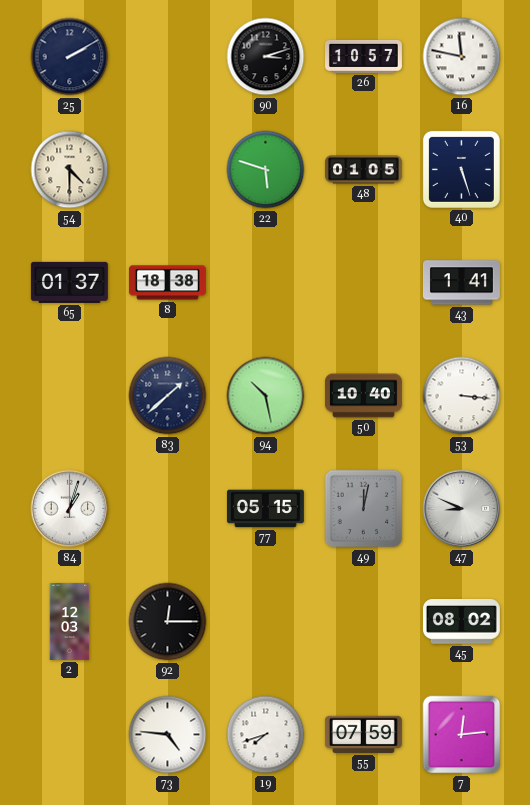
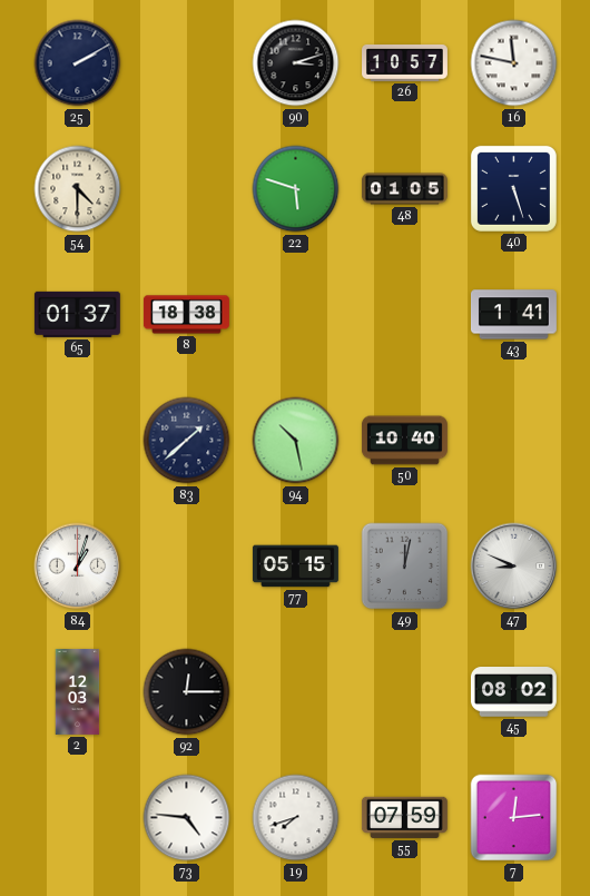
53: 3:16 -> none
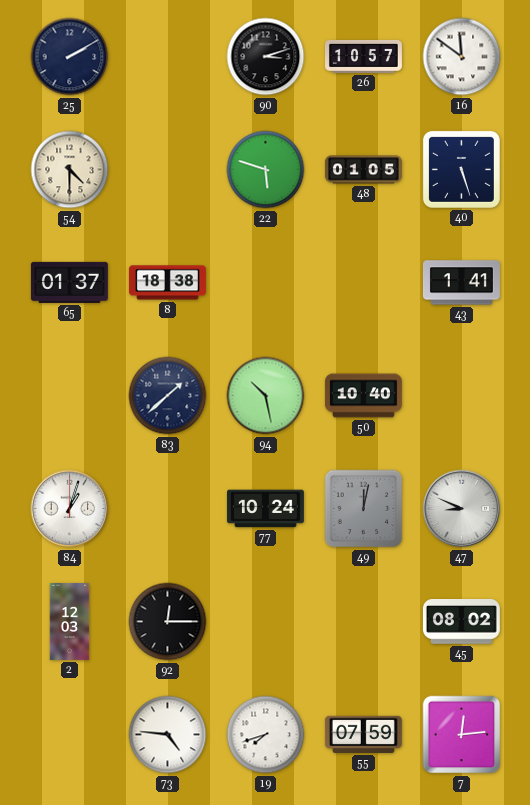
16: 11:47 -> 11:51
77: 05:15 -> 10:24
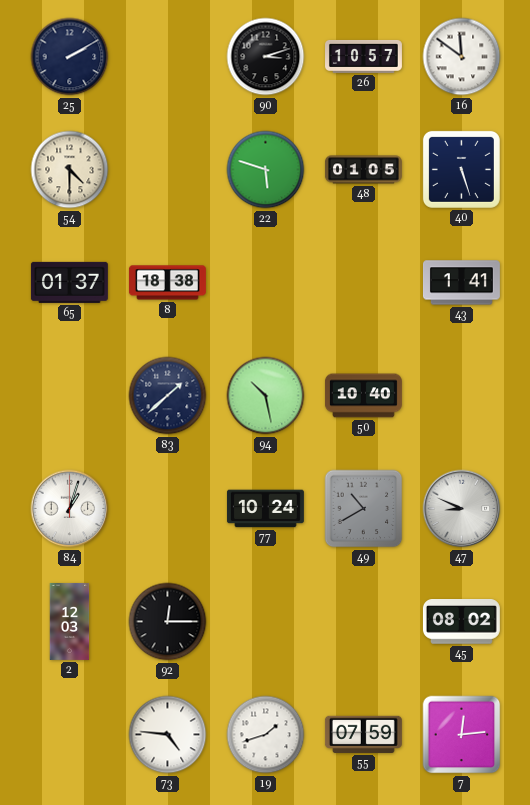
49: 12:02 -> 10:40
19: 7:42 -> 1:42
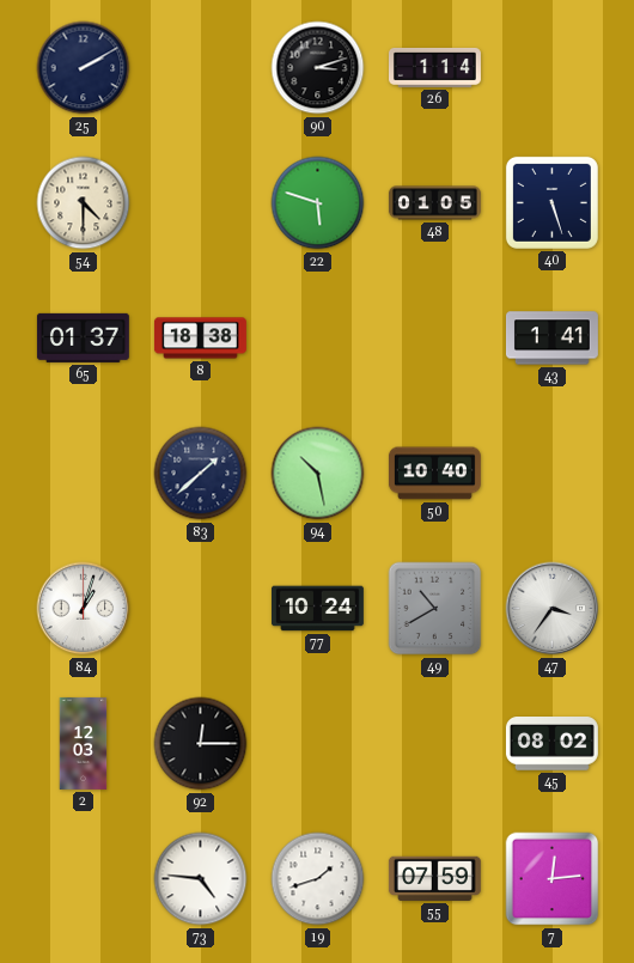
26: 10:57 -> 1:14
16: 11:51 -> none
47: 8:49 -> 3:36
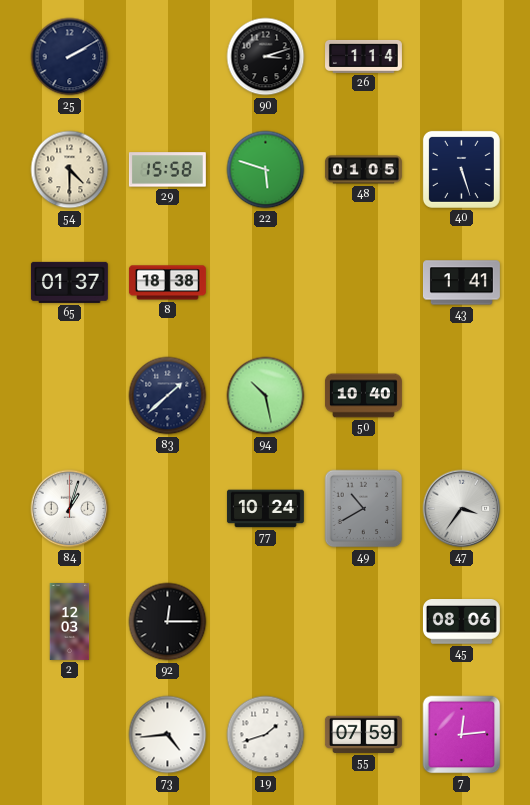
29: none -> 15:58
45: 08:02 -> 08:06
73: 4:46 -> 4:44
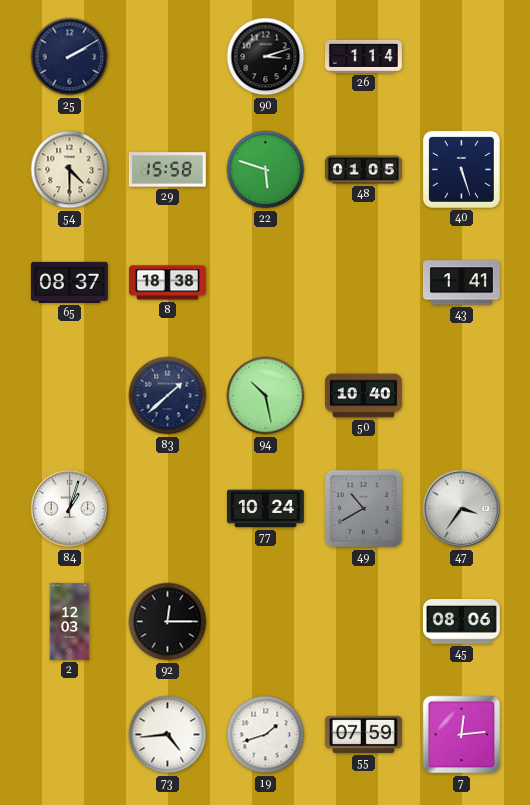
65: 01:37 -> 08:37
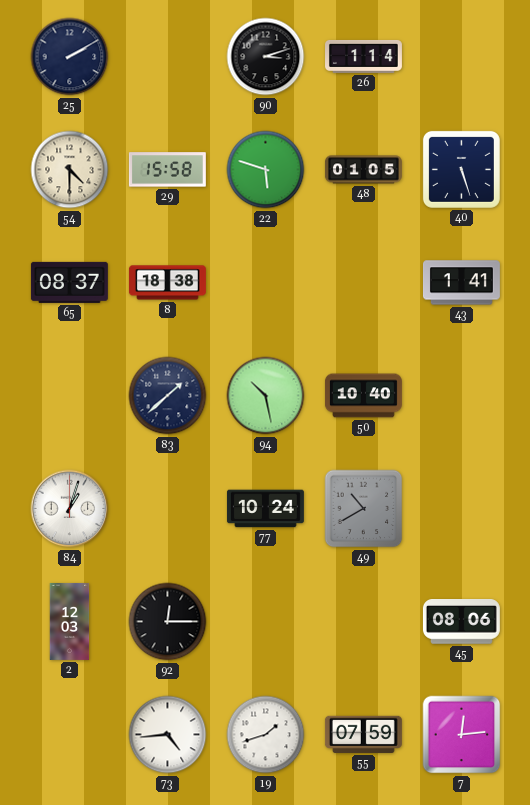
47: 3:36 -> none
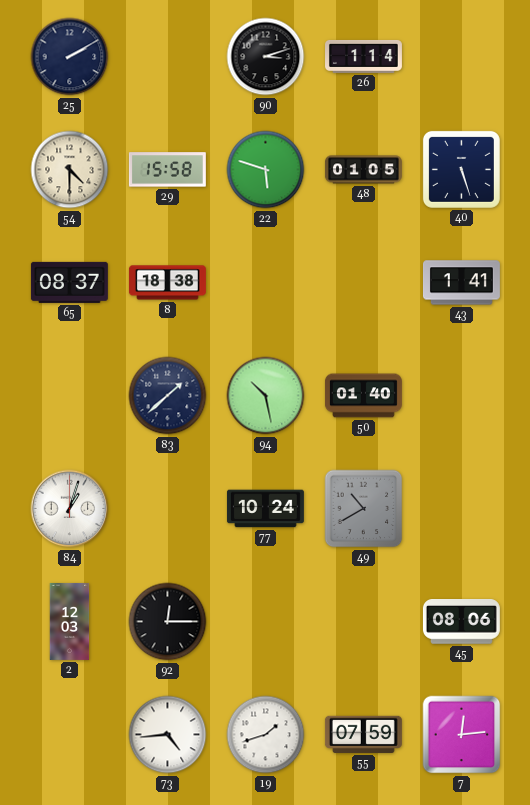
50: 10:40 -> 01:40
